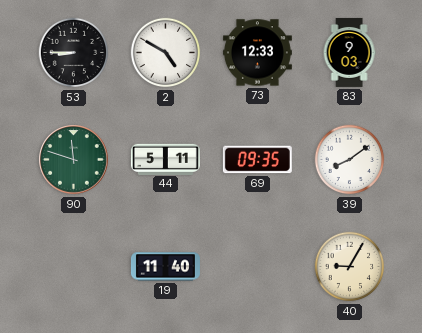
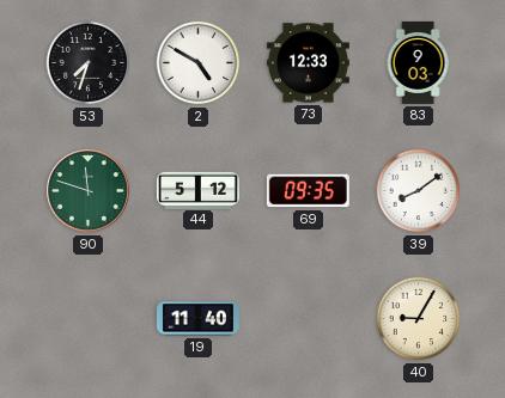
53: 8:45 -> 7:33
44: 5:11 -> 5:12
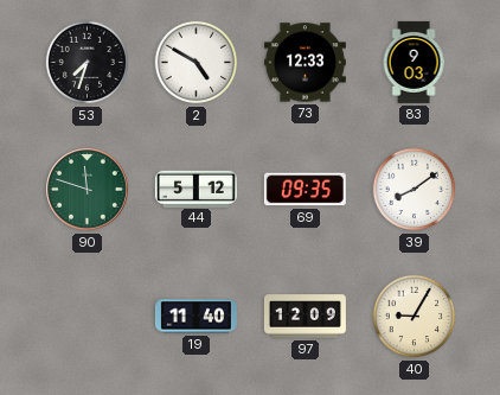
97: none -> 12:09
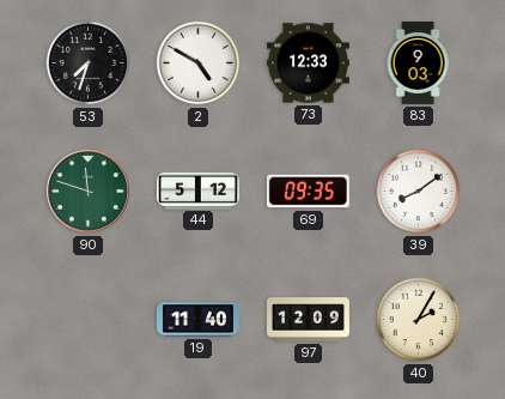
40: 9:05 -> 2:05
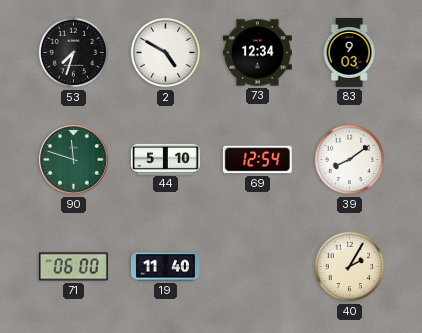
73: 12:33 -> 12:34
44: 5:12 -> 5:10
69: 09:35 -> 12:54
71: none -> 06:00
97: 12:09 -> none
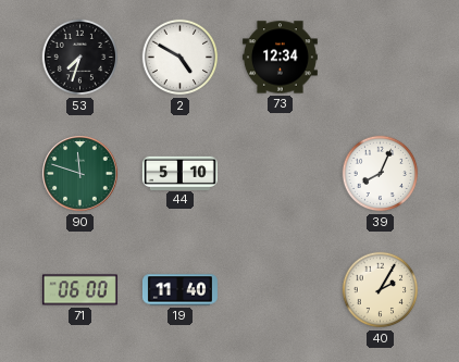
83: 9:03 -> none
69: 12:54 -> none
39: 8:09 -> 8:04
